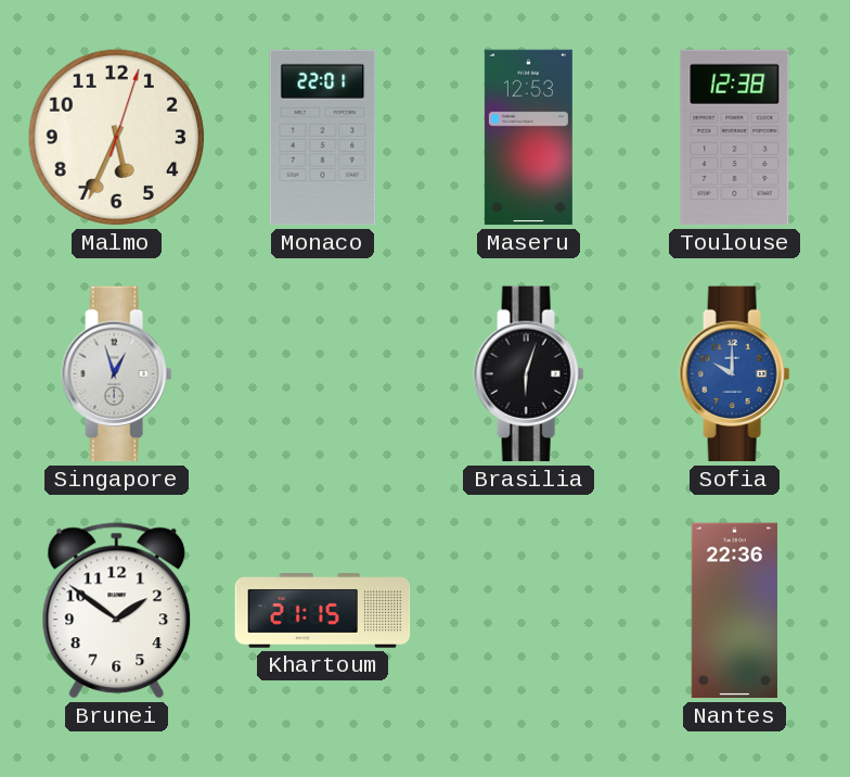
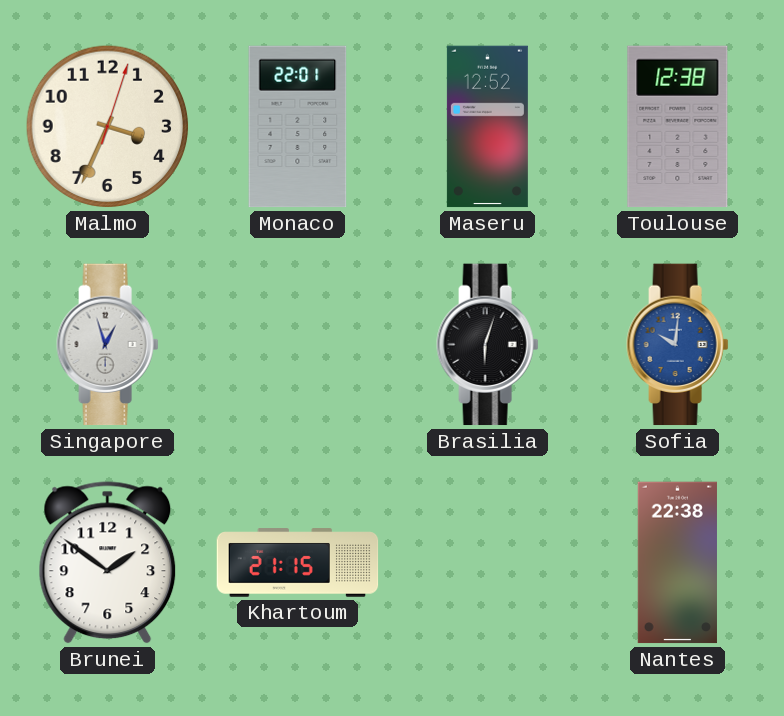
Malmo: 5:34 -> 3:34
Maseru: 12:53 -> 12:52
Sofia: 10:00 -> 10:01
Nantes: 22:36 -> 22:38
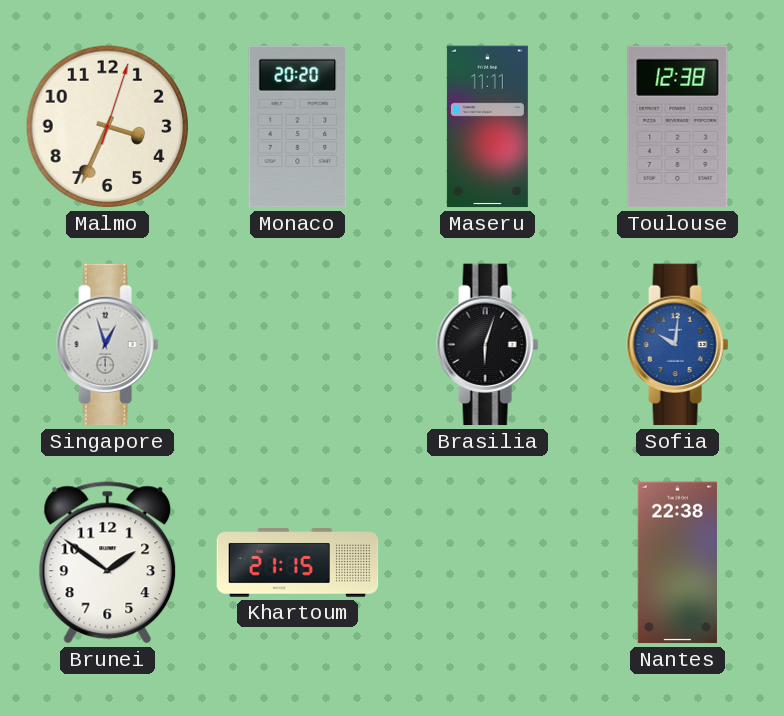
Monaco: 22:01 -> 20:20
Maseru: 12:52 -> 11:11
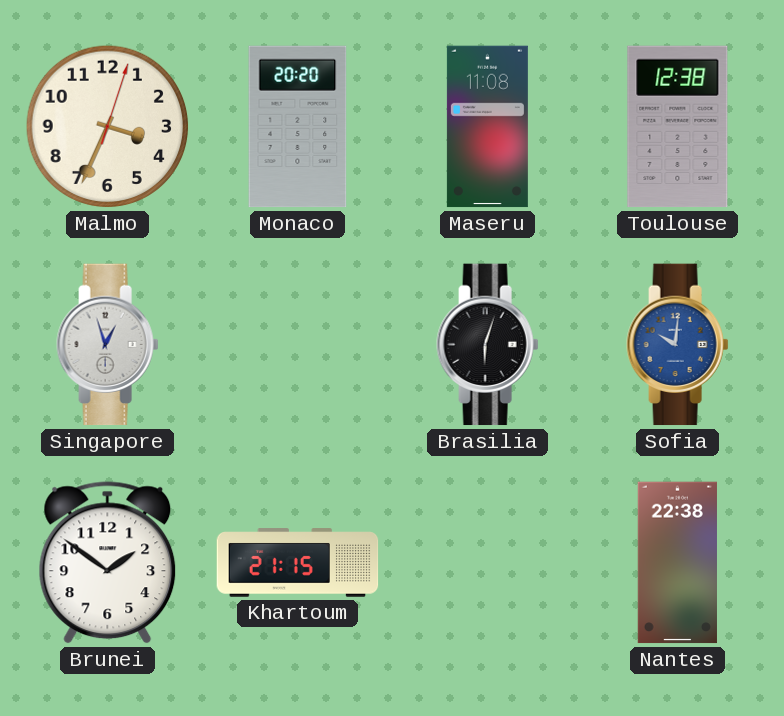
Maseru: 11:11 -> 11:08
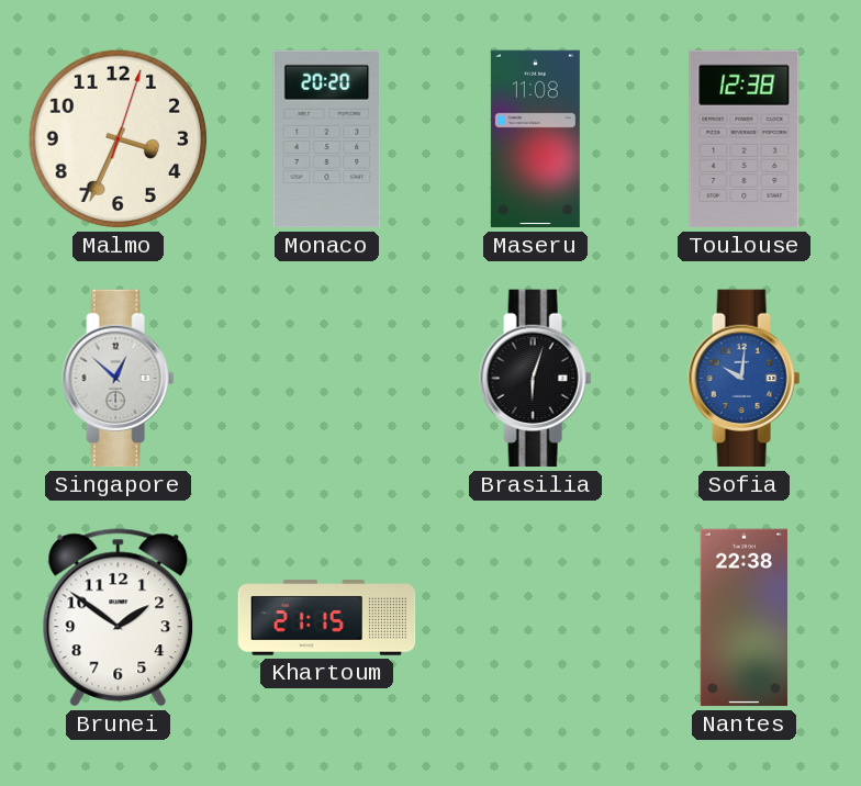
Singapore: 12:57 -> 12:52
